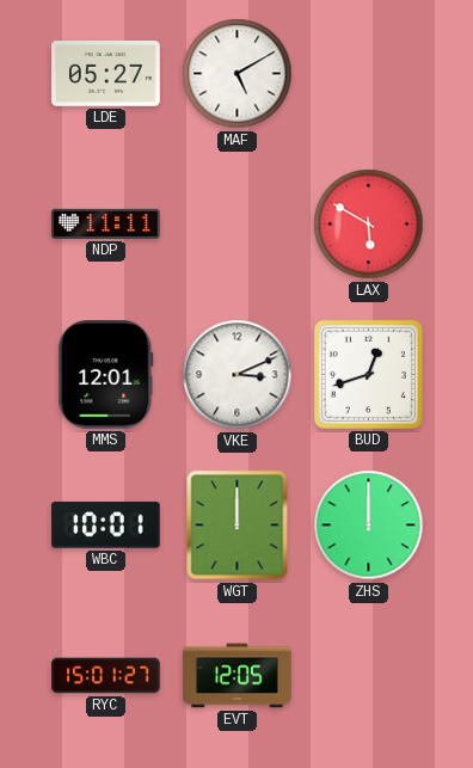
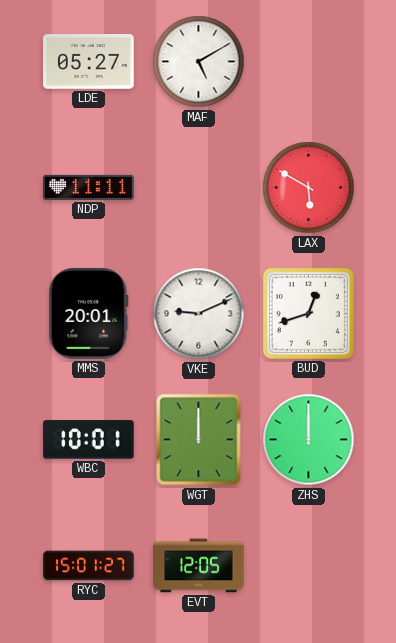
MMS: 12:01 -> 20:01
VKE: 3:11 -> 9:11
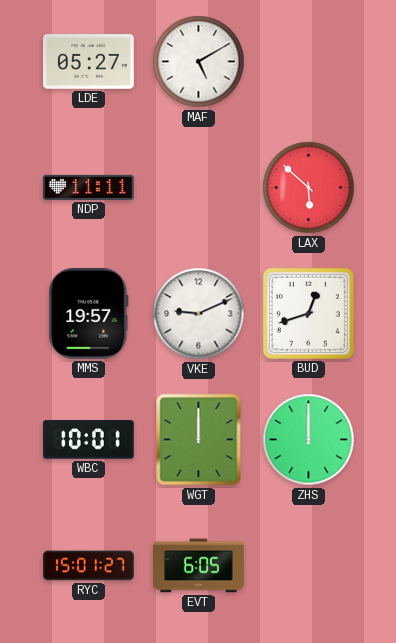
LAX: 5:50 -> 5:52
MMS: 20:01 -> 19:57
EVT: 12:05 -> 6:05
